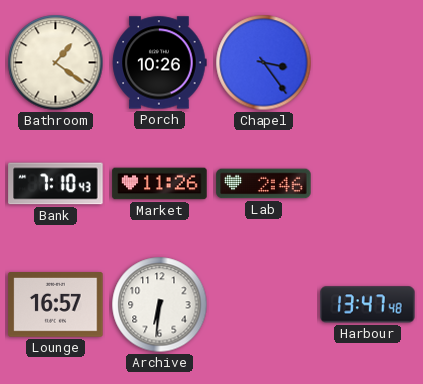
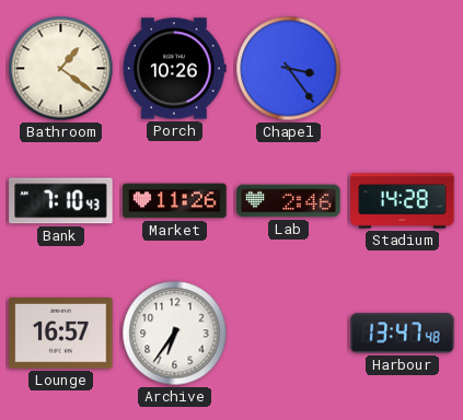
Stadium: none -> 14:28
Archive: 6:31 -> 6:36
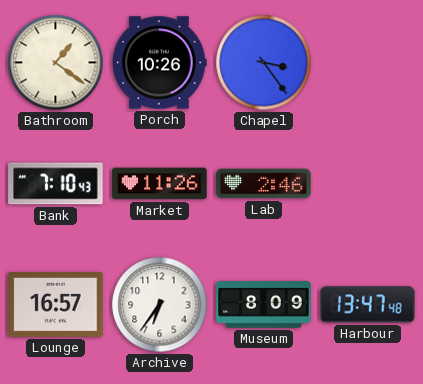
Stadium: 14:28 -> none
Museum: none -> 8:09
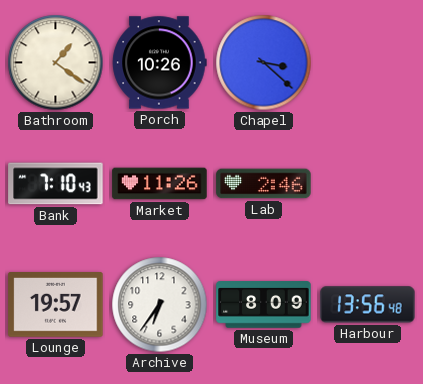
Chapel: 3:24 -> 3:22
Lounge: 16:57 -> 19:57
Harbour: 13:47 -> 13:56
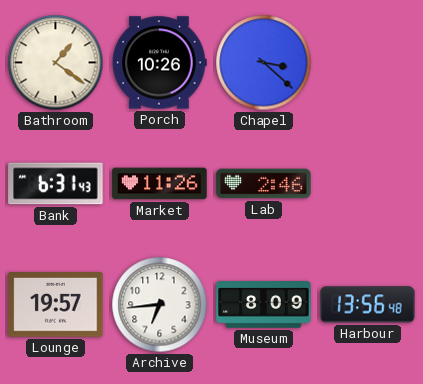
Bank: 7:10 -> 6:31
Archive: 6:36 -> 6:44
